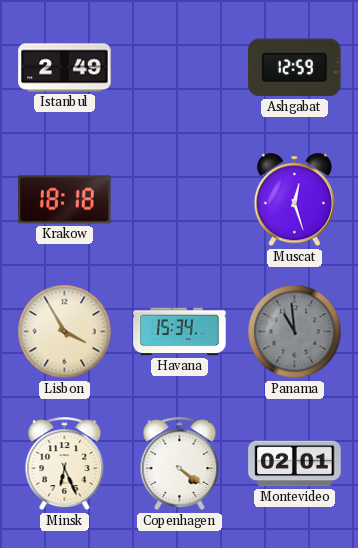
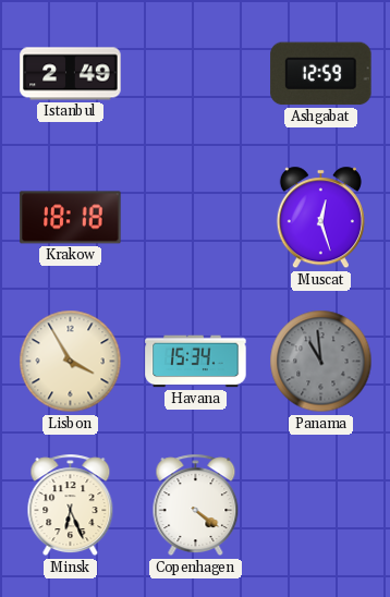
Montevideo: 02:01 -> none
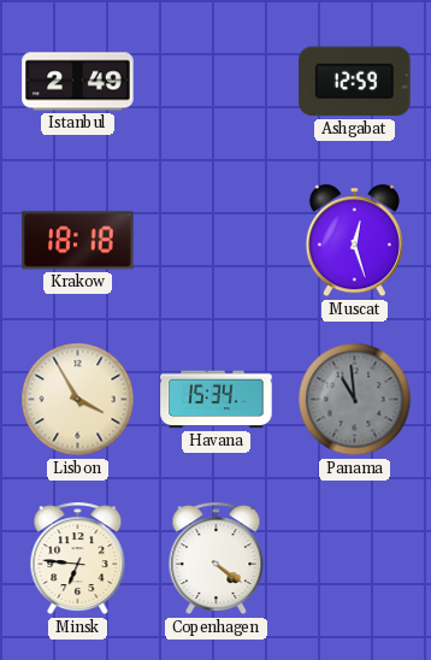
Minsk: 6:26 -> 6:46
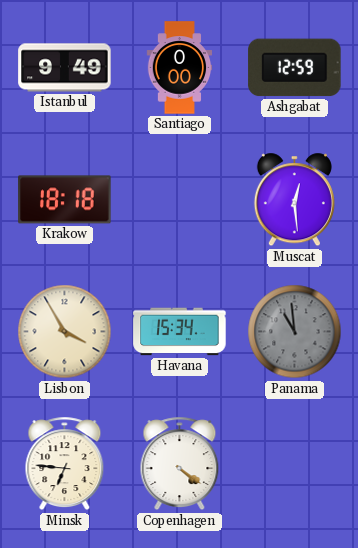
Istanbul: 2:49 -> 9:49
Santiago: none -> 0:00
Muscat: 12:27 -> 12:29
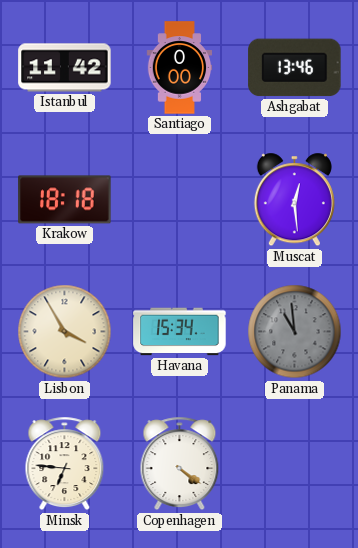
Istanbul: 9:49 -> 11:42
Ashgabat: 12:59 -> 13:46
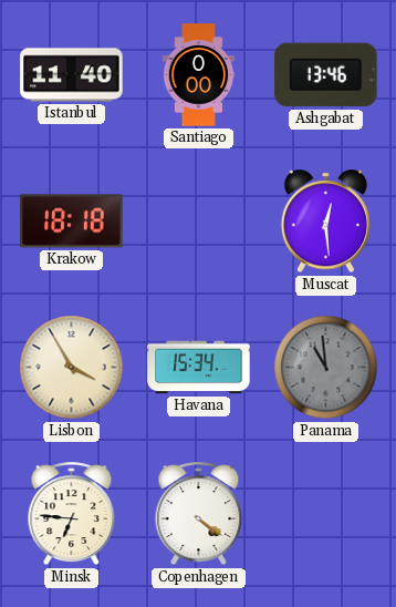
Istanbul: 11:42 -> 11:40
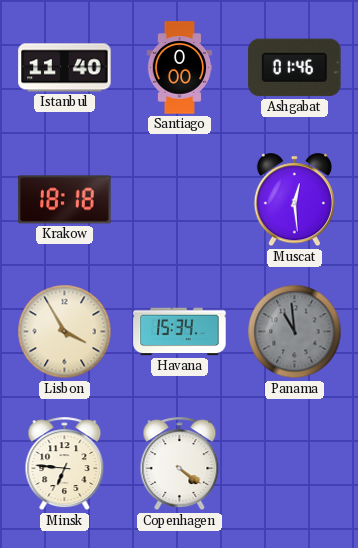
Ashgabat: 13:46 -> 01:46
